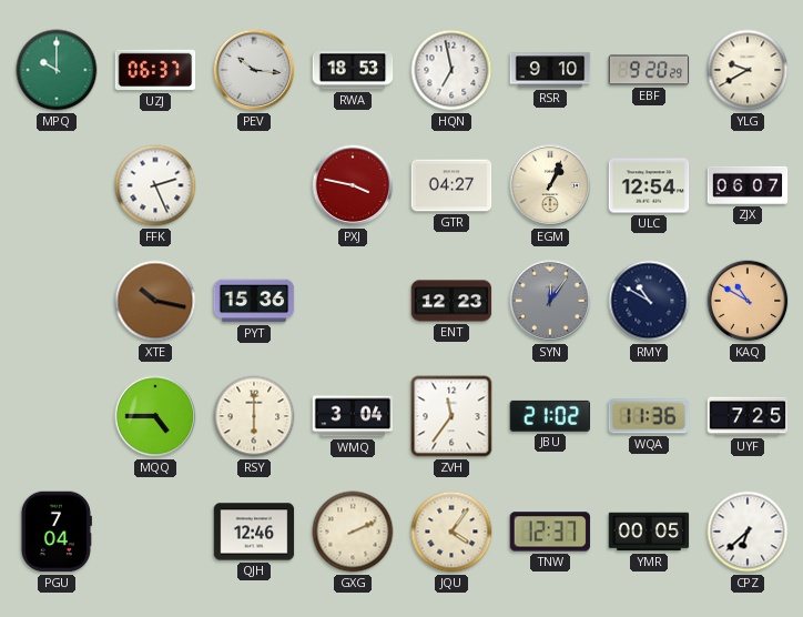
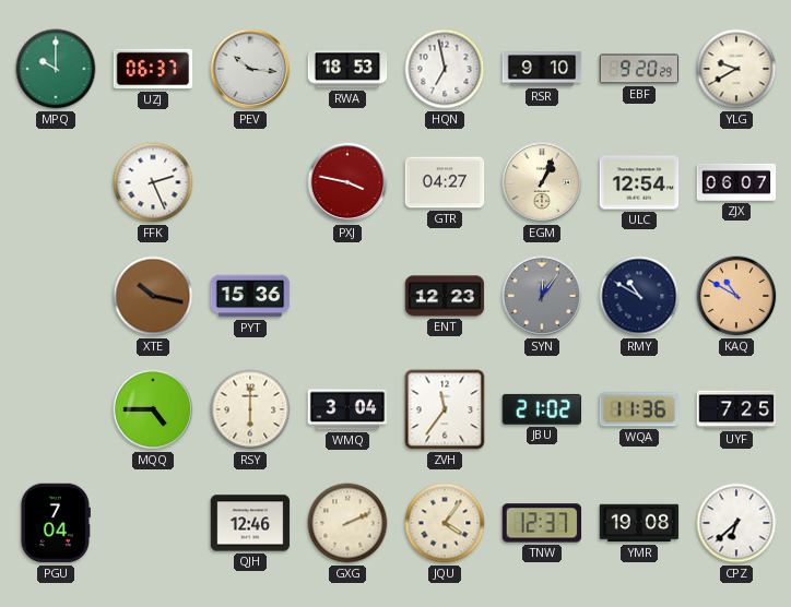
YMR: 00:05 -> 19:08
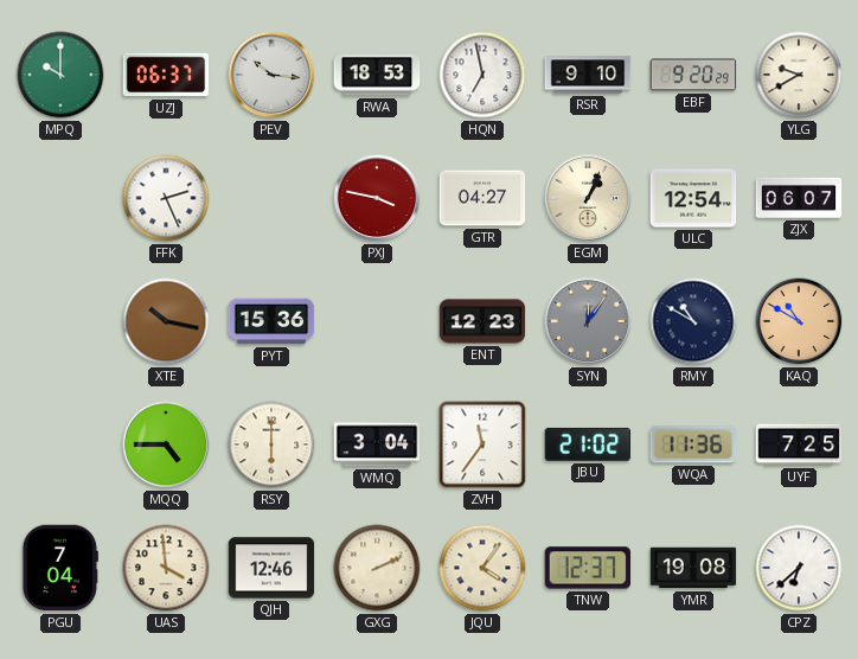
UAS: none -> 3:59
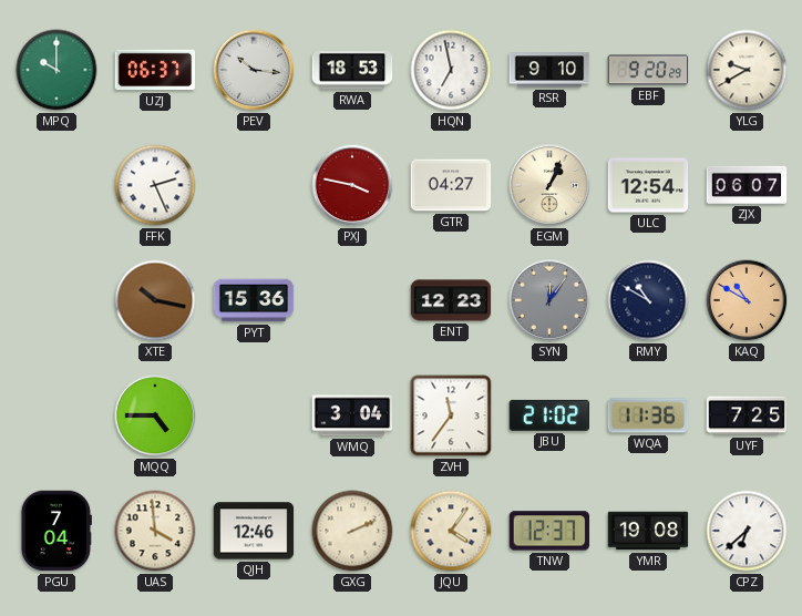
RSY: 6:00 -> none
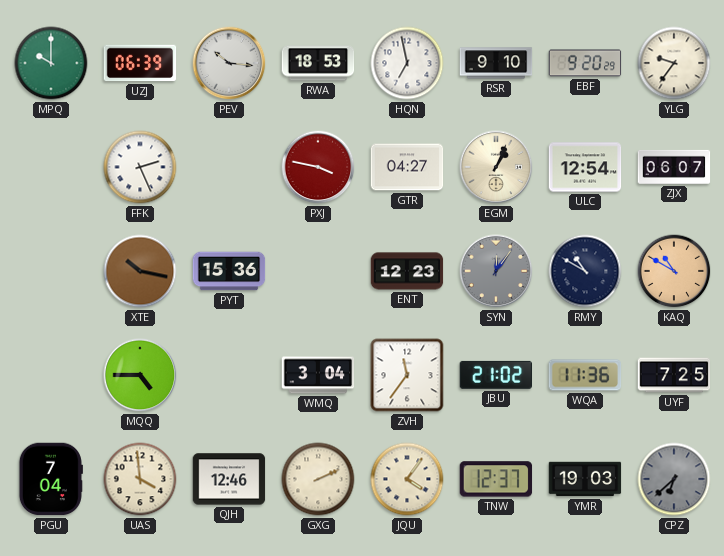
UZJ: 06:37 -> 06:39
YLG: 9:40 -> 9:36
YMR: 19:08 -> 19:03
CPZ dial: white -> grey
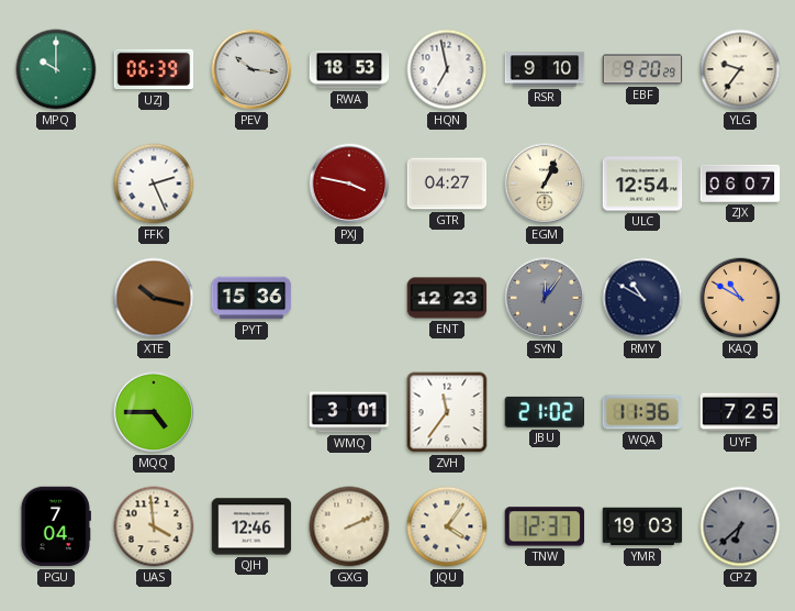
WMQ: 3:04 -> 3:01
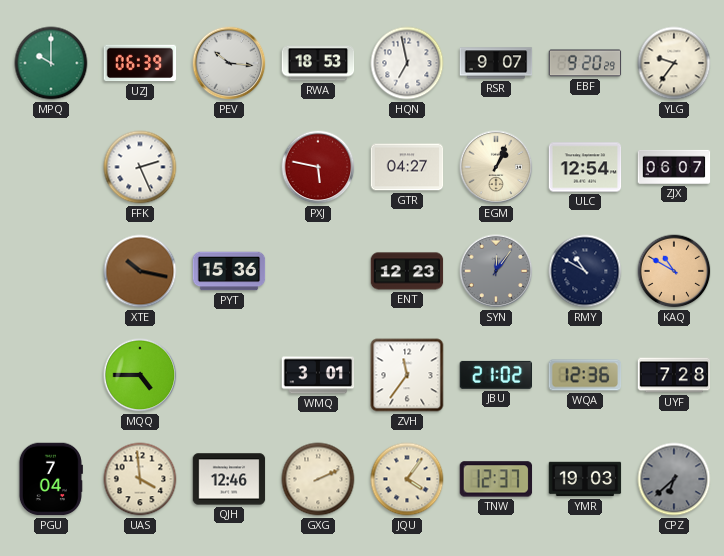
RSR: 9:10 -> 9:07
PXJ: 3:47 -> 5:47
WQA: 11:36 -> 12:36
UYF: 7:25 -> 7:28
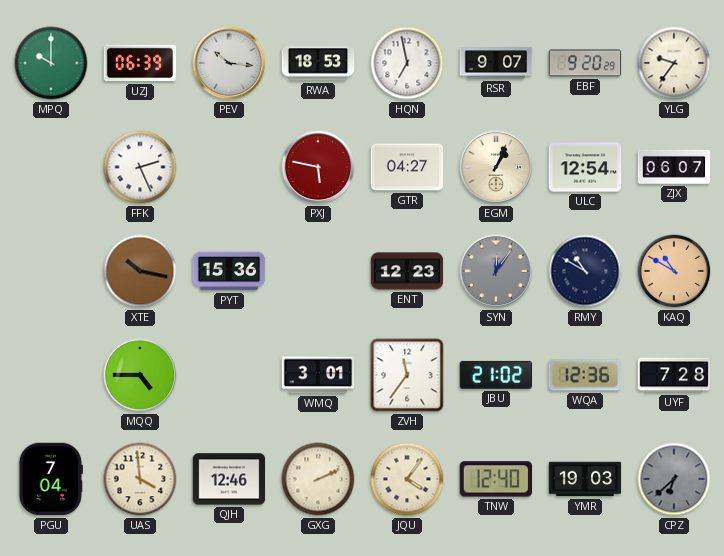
TNW: 12:37 -> 12:40
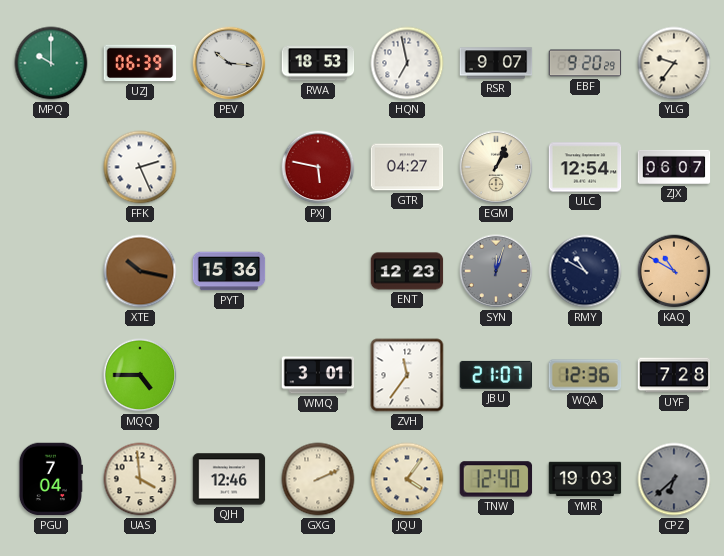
SYN: 12:06 -> 12:03
JBU: 21:02 -> 21:07
